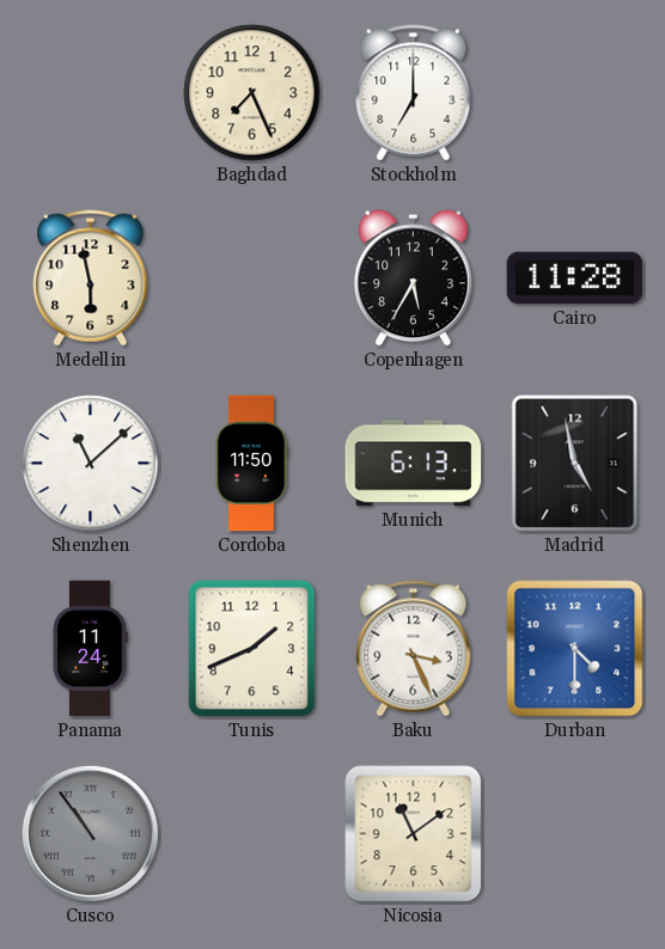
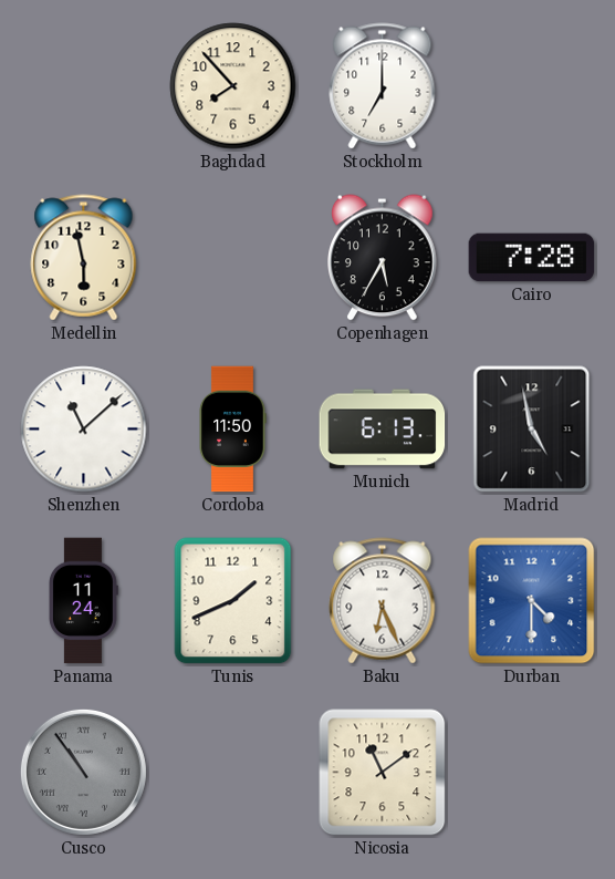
Baghdad: 7:26 -> 7:53
Cairo: 11:28 -> 7:28
Baku: 3:26 -> 6:26
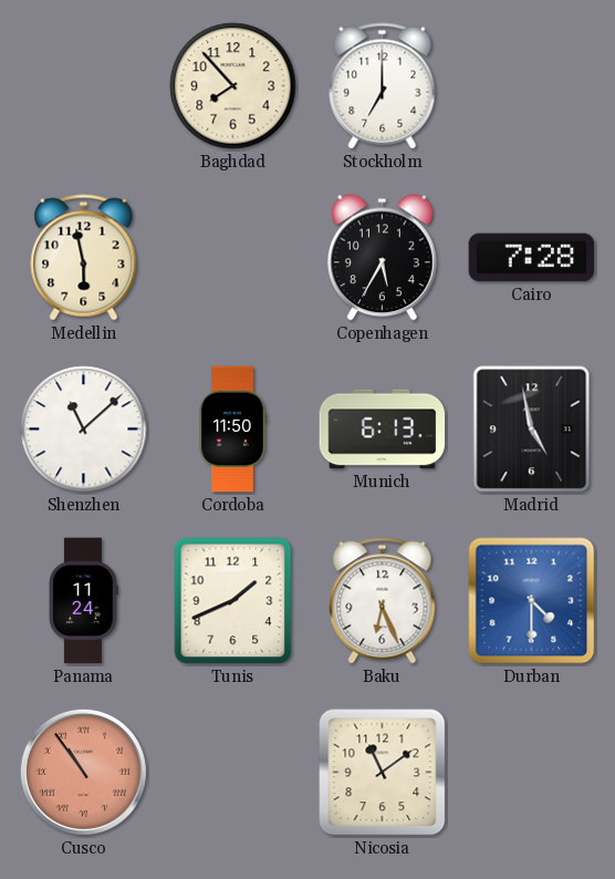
Cusco dial: grey -> salmon
